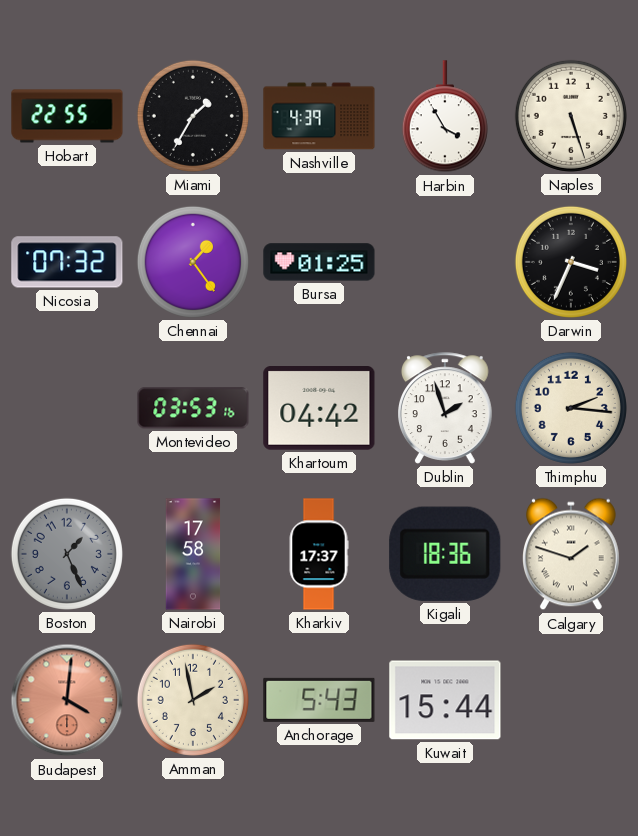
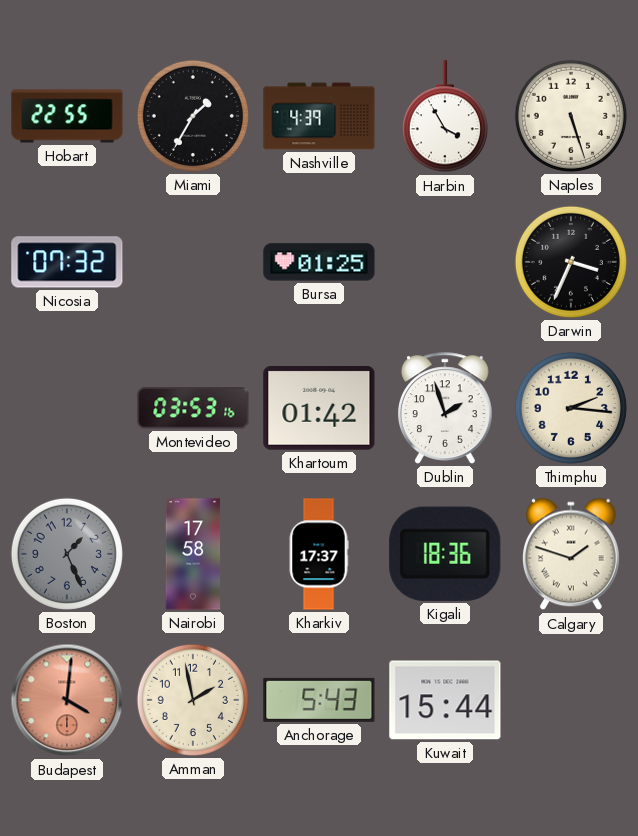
Chennai: 1:24 -> none
Khartoum: 04:42 -> 01:42
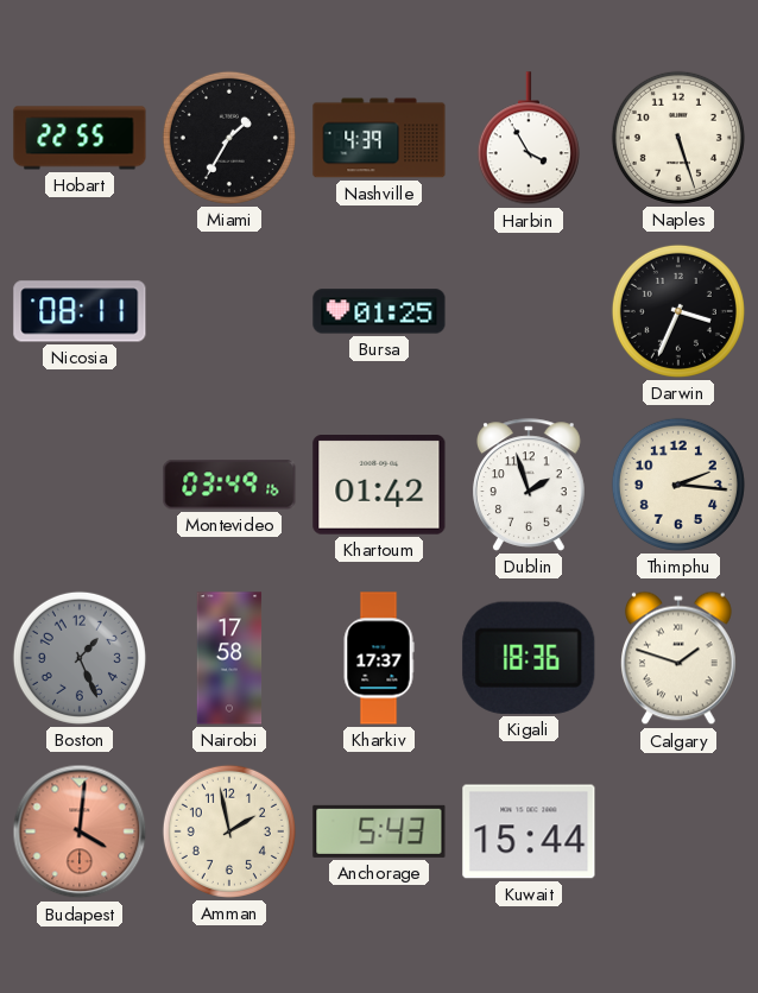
Nicosia: 07:32 -> 08:11
Montevideo: 03:53 -> 03:49
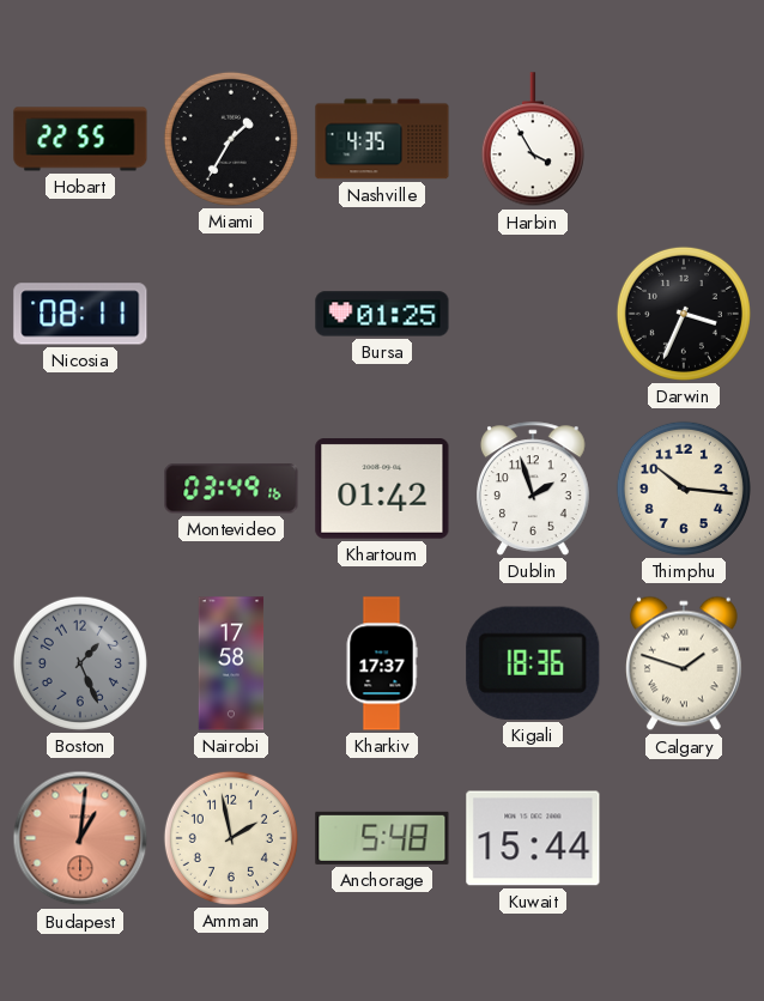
Nashville: 4:39 -> 4:35
Naples: 5:27 -> none
Thimphu: 2:16 -> 10:16
Budapest: 4:01 -> 1:01
Anchorage: 5:43 -> 5:48
